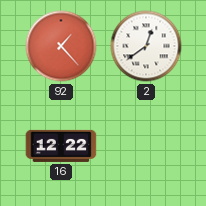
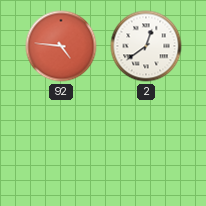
92: 1:23 -> 4:46
16: 12:22 -> none
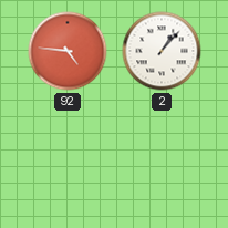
2: 12:39 -> 1:07
